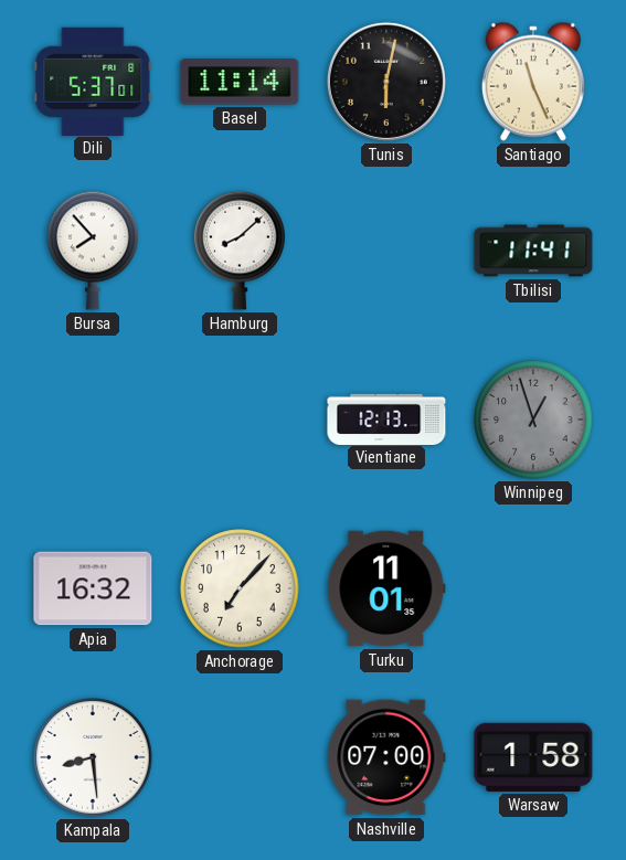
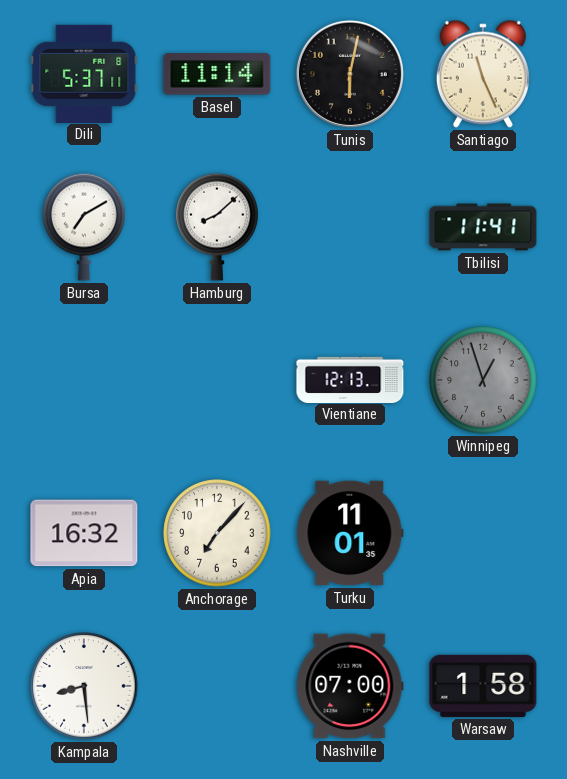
Dili: 5:37:01 -> 5:37:11
Bursa: 7:53 -> 7:10
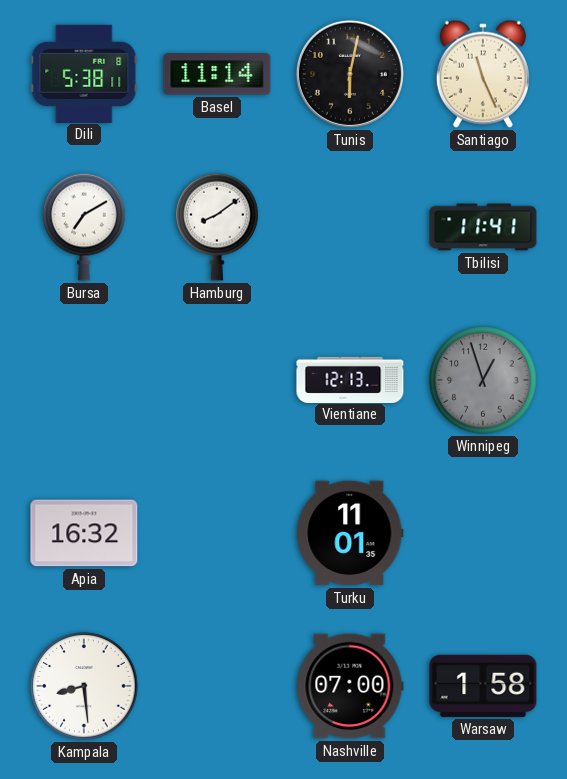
Dili: 5:37 -> 5:38
Hamburg: 8:08 -> 8:09
Anchorage: 7:07 -> none
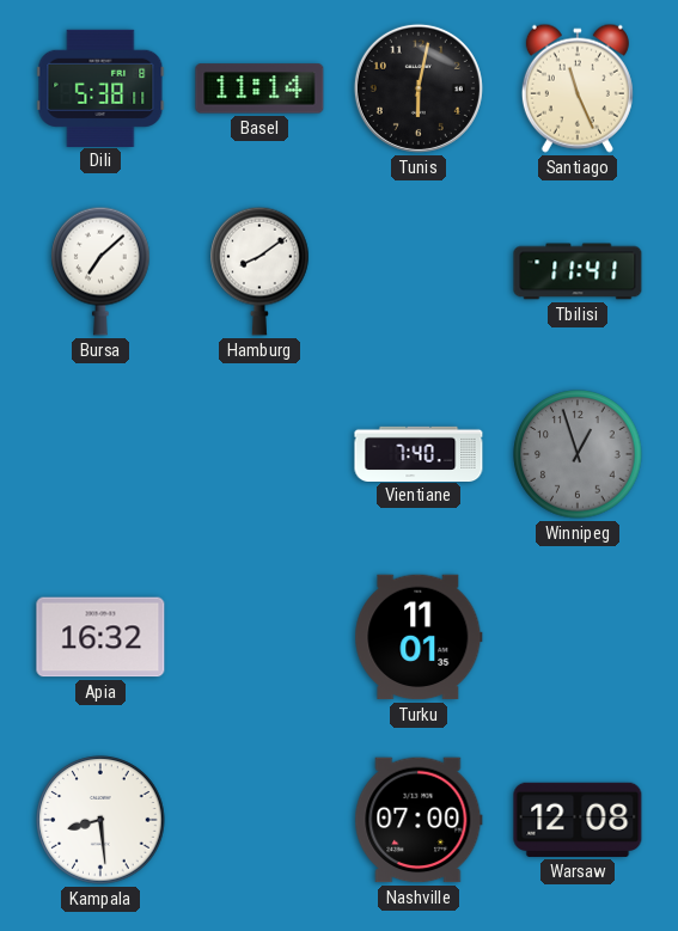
Bursa: 7:10 -> 7:08
Vientiane: 12:13 -> 7:40
Warsaw: 1:58 -> 12:08
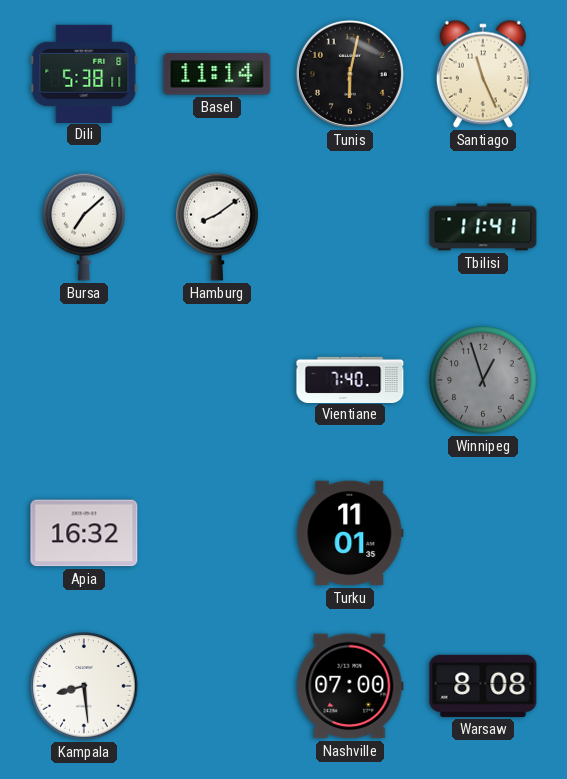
Warsaw: 12:08 -> 8:08
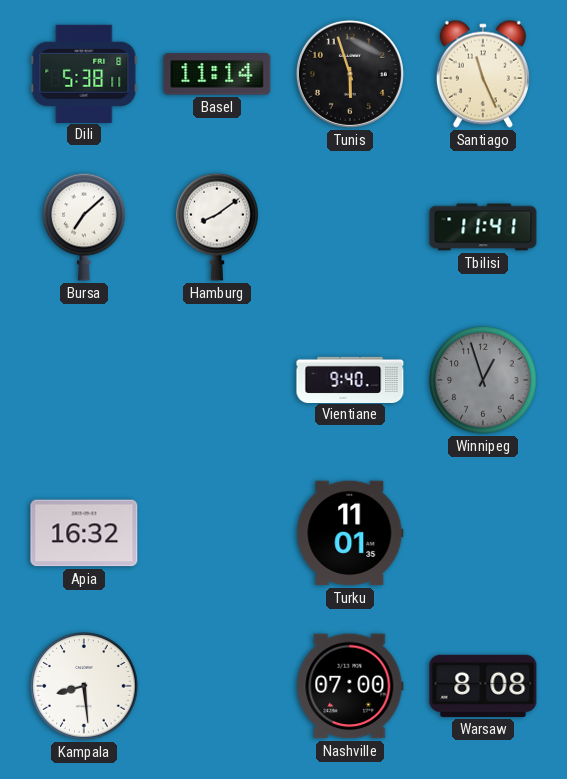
Tunis: 6:02 -> 5:57
Vientiane: 7:40 -> 9:40
